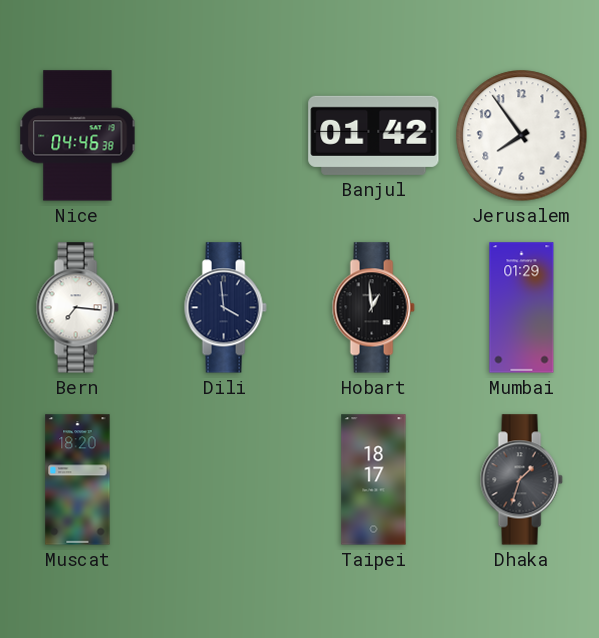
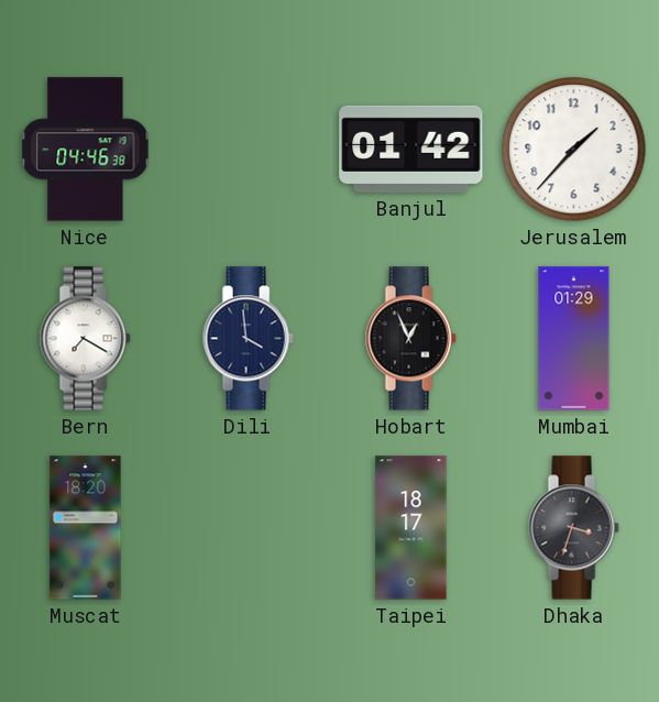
Jerusalem: 7:54 -> 1:37
Bern: 7:16 -> 7:20
Hobart: 12:59 -> 12:56
Dhaka: 1:33 -> 3:33
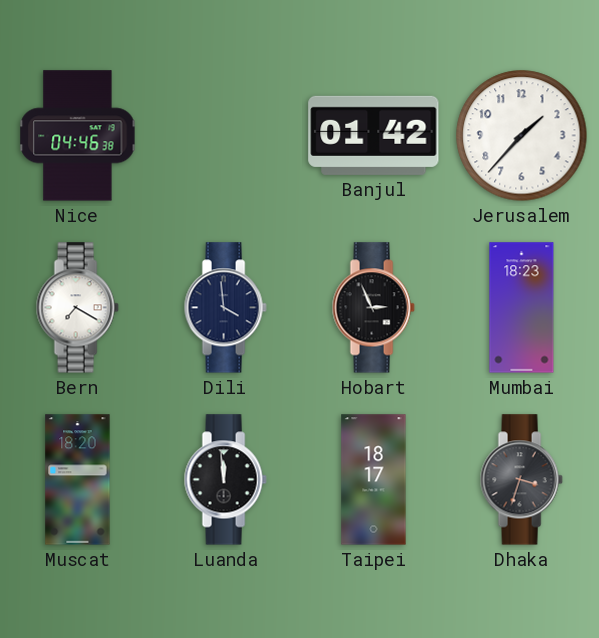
Hobart: 12:56 -> 2:56
Mumbai: 01:29 -> 18:23
Luanda: none -> 11:59
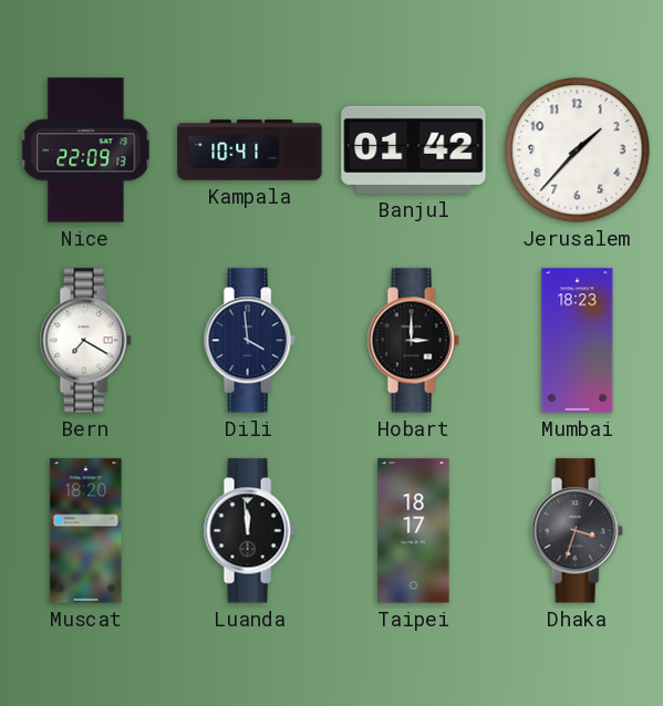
Nice: 04:46 -> 22:09
Kampala: none -> 10:41
Hobart: 2:56 -> 3:00
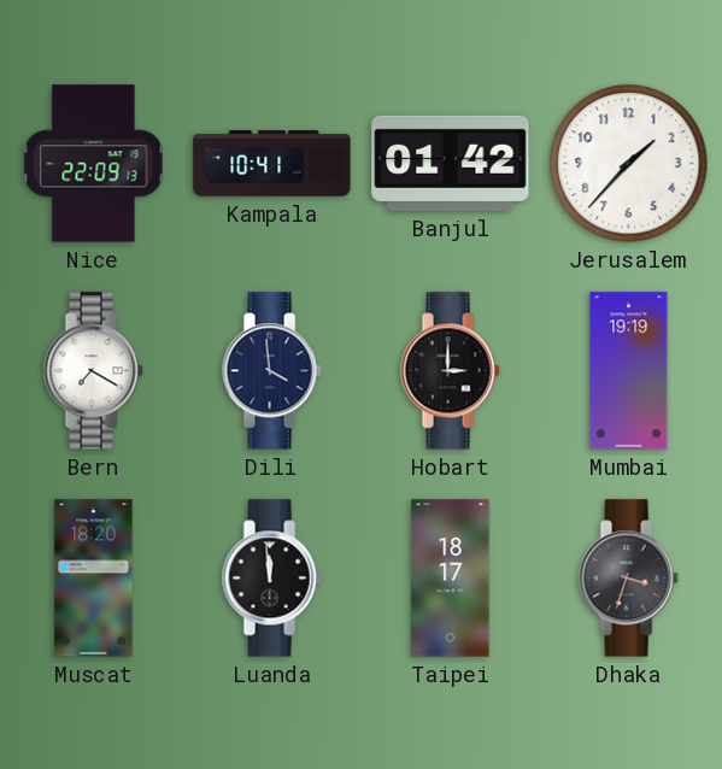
Mumbai: 18:23 -> 19:19
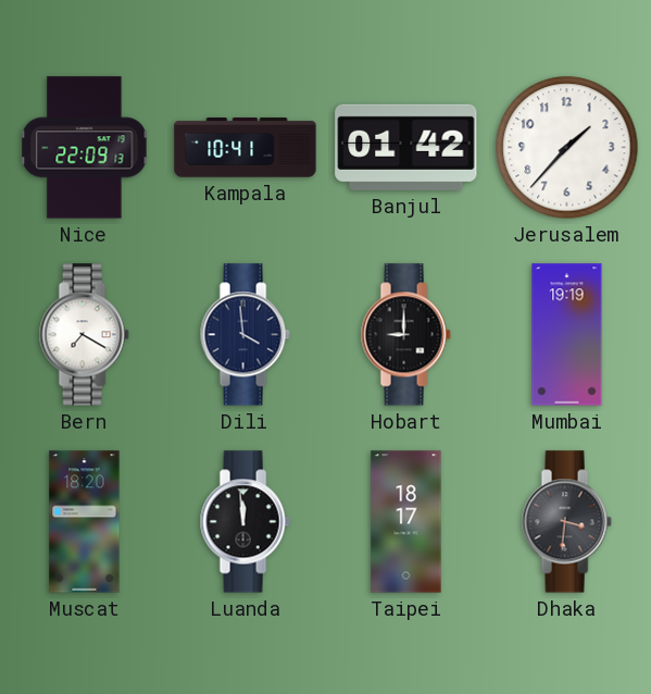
Hobart: 3:00 -> 9:00
Dhaka: 3:33 -> 3:31
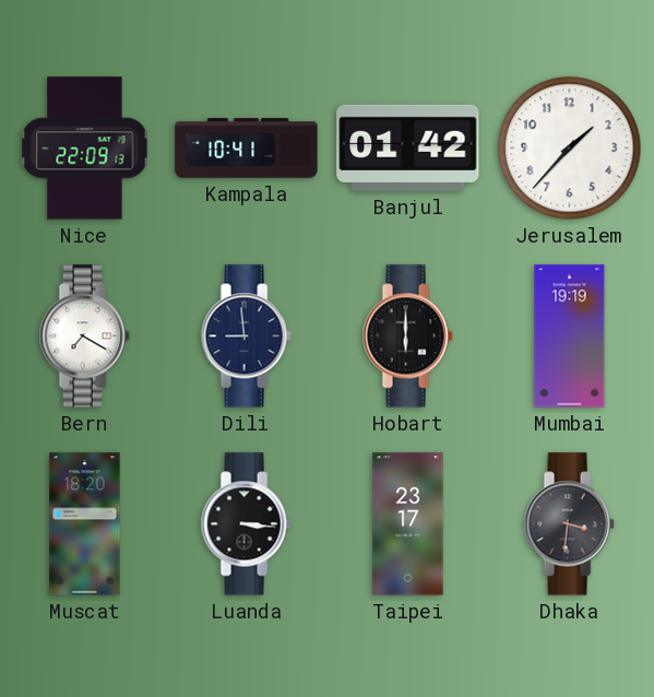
Dili: 3:59 -> 8:59
Hobart: 9:00 -> 6:00
Luanda: 11:59 -> 3:16
Taipei: 18:17 -> 23:17
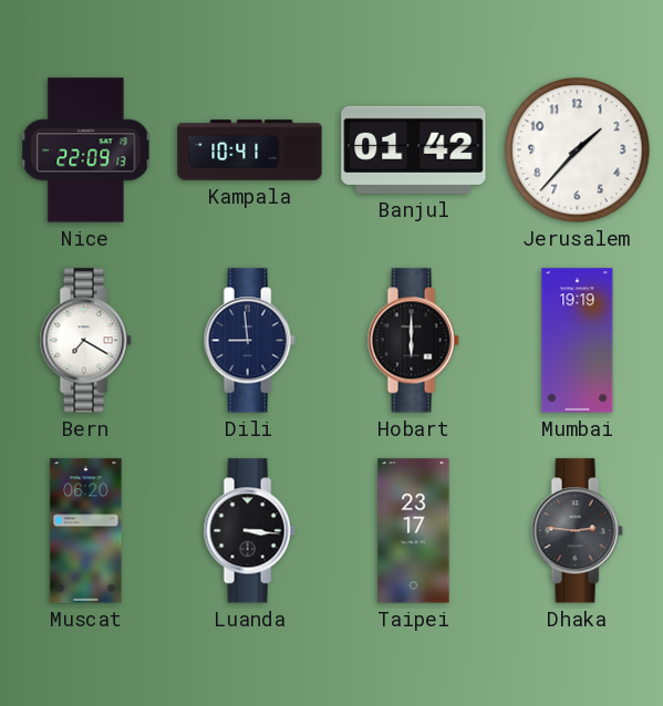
Muscat: 18:20 -> 06:20
Dhaka: 3:31 -> 2:46
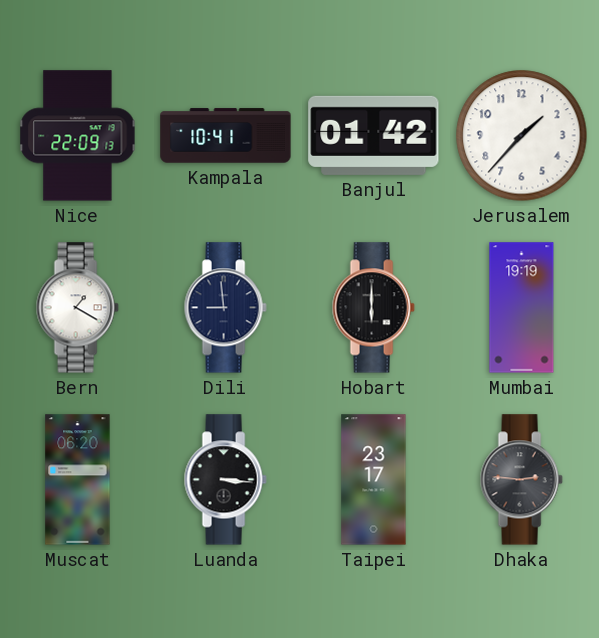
Bern: 7:20 -> 1:20
